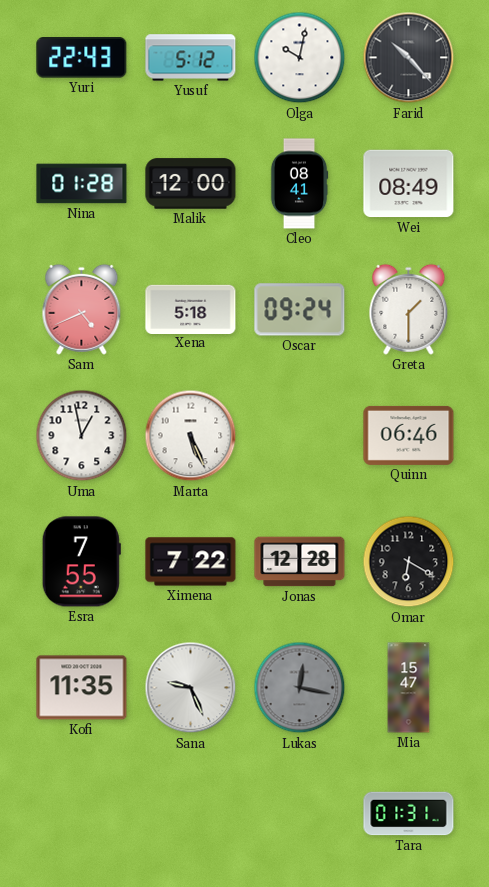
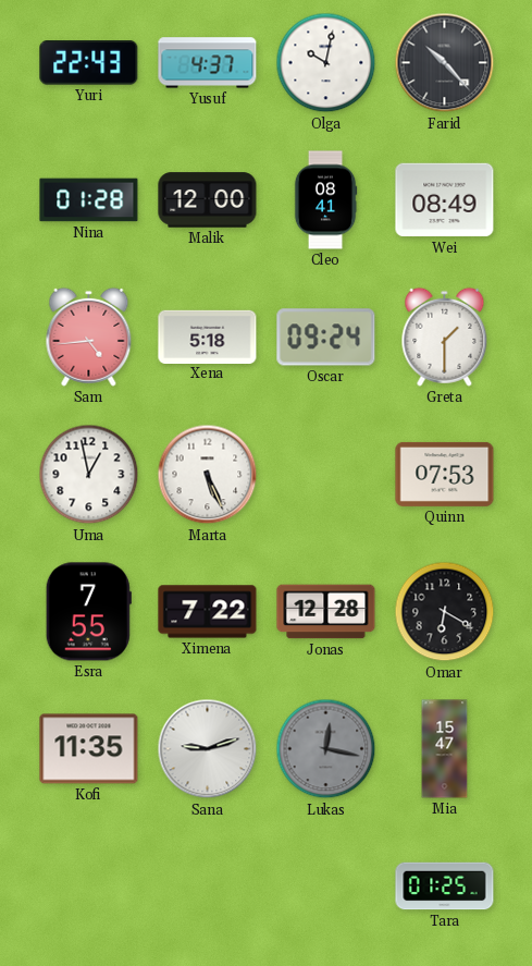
Yusuf: 5:12 -> 4:37
Sam: 4:41 -> 4:44
Quinn: 06:46 -> 07:53
Sana: 9:26 -> 9:12
Tara: 01:31 -> 01:25
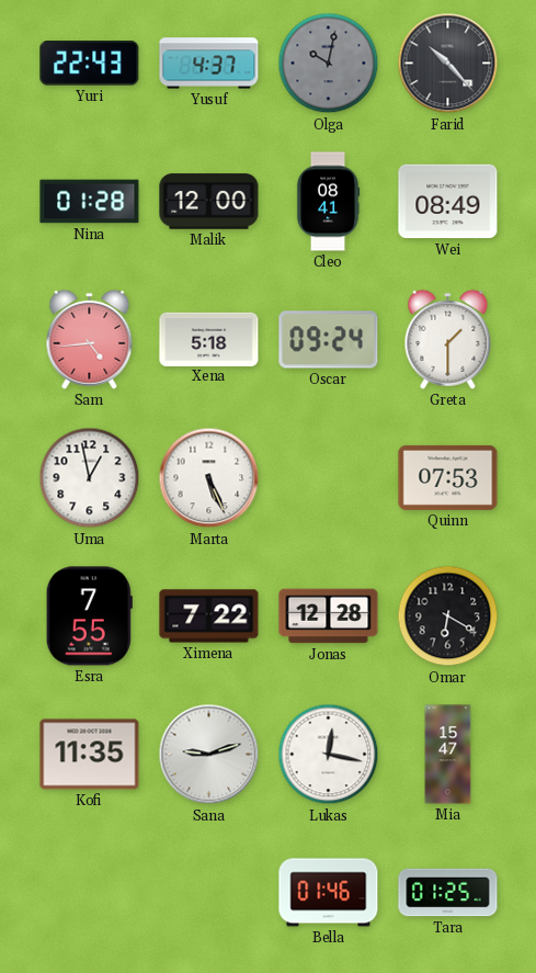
Olga dial: white -> grey
Lukas dial: grey -> white
Bella: none -> 01:46
